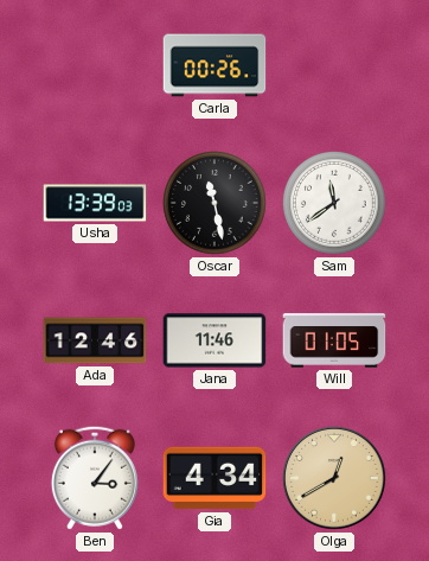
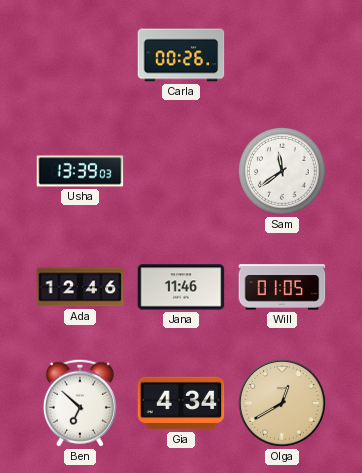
Oscar: 11:28 -> none
Ben: 3:06 -> 6:52
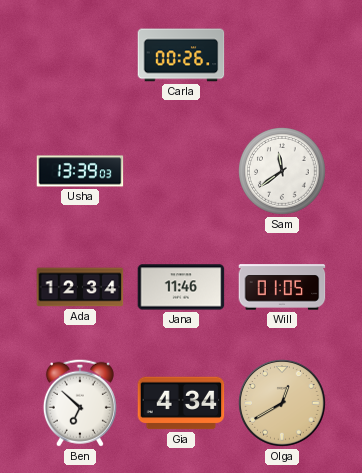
Ada: 12:46 -> 12:34
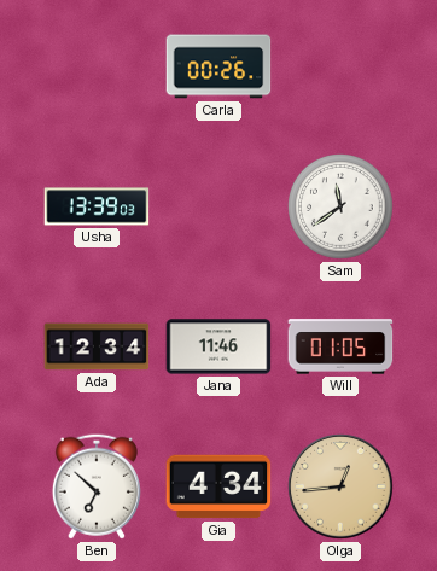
Olga: 12:40 -> 12:44
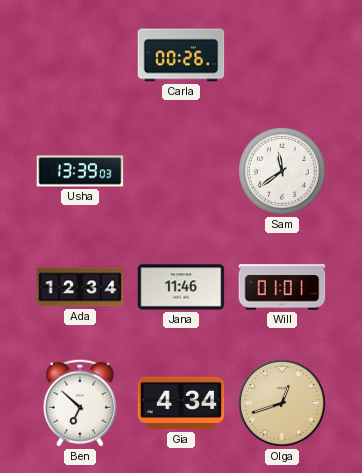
Will: 01:05 -> 01:01
Olga: 12:44 -> 12:42
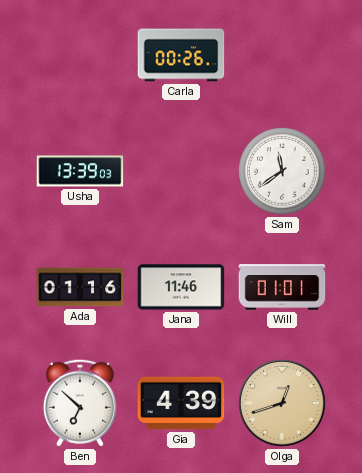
Ada: 12:34 -> 01:16
Gia: 4:34 -> 4:39
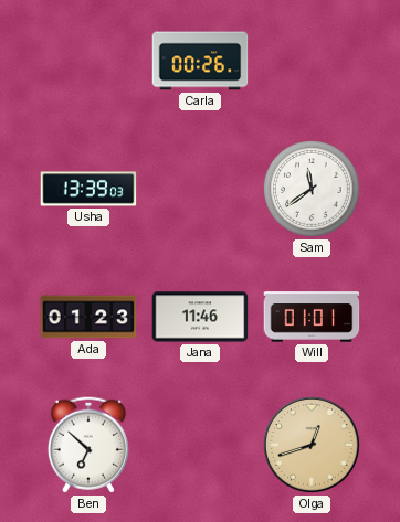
Ada: 01:16 -> 01:23
Gia: 4:39 -> none
